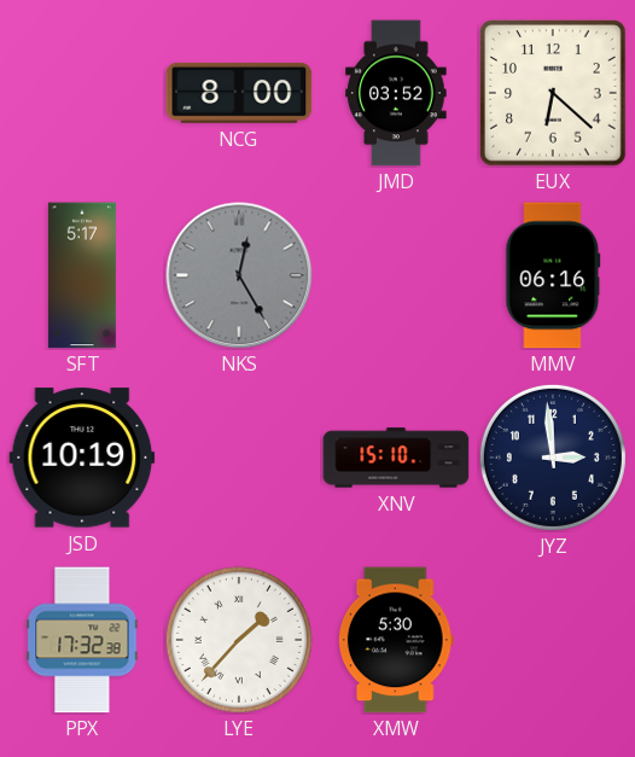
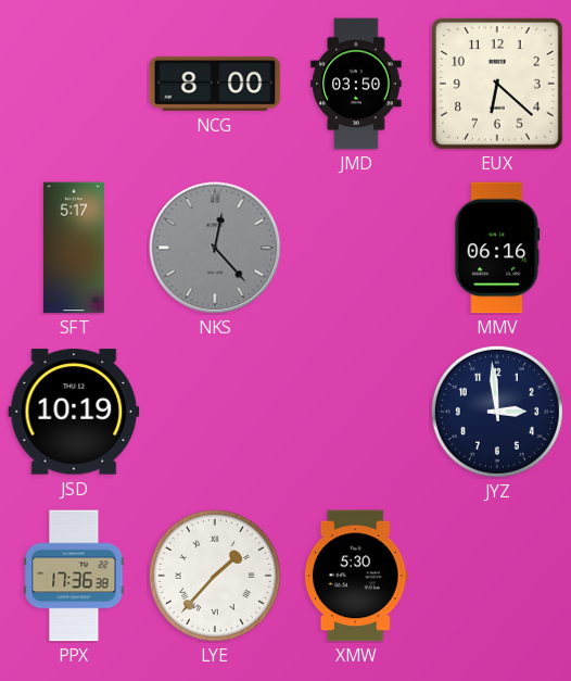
JMD: 03:52 -> 03:50
NKS: 12:25 -> 12:23
XNV: 15:10 -> none
PPX: 17:32 -> 17:36
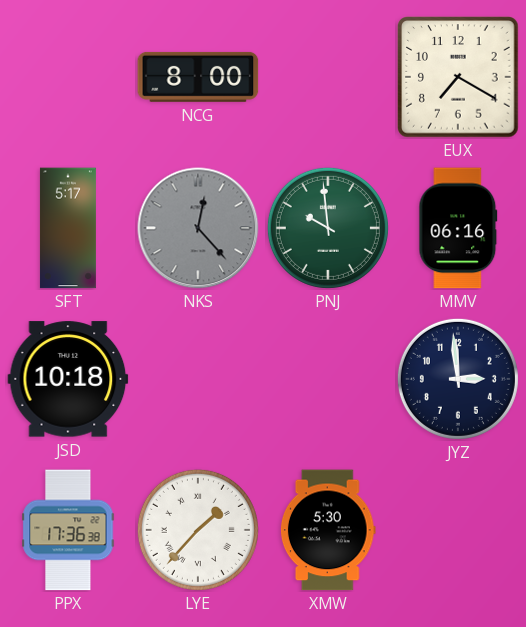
JMD: 03:50 -> none
EUX: 6:22 -> 7:20
PNJ: none -> 9:59
JSD: 10:19 -> 10:18
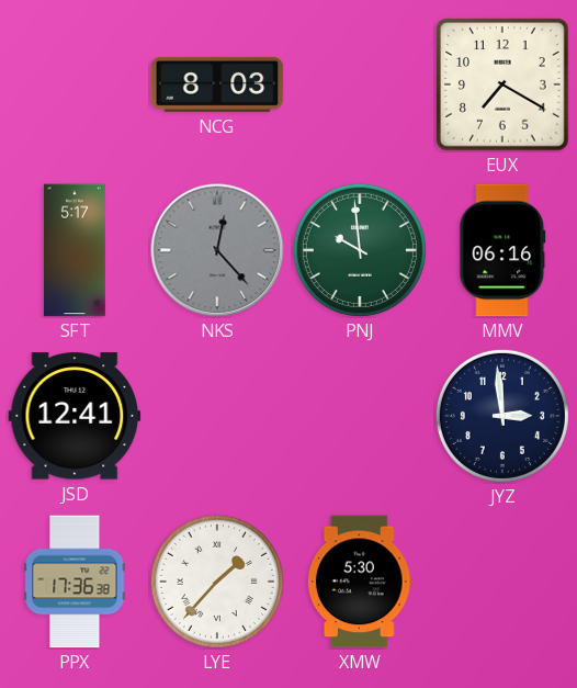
NCG: 8:00 -> 8:03
JSD: 10:18 -> 12:41
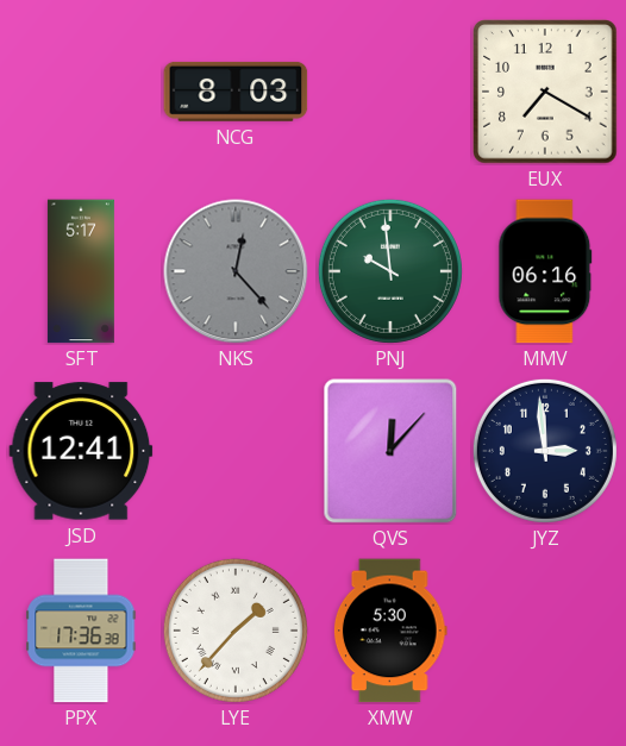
QVS: none -> 12:07
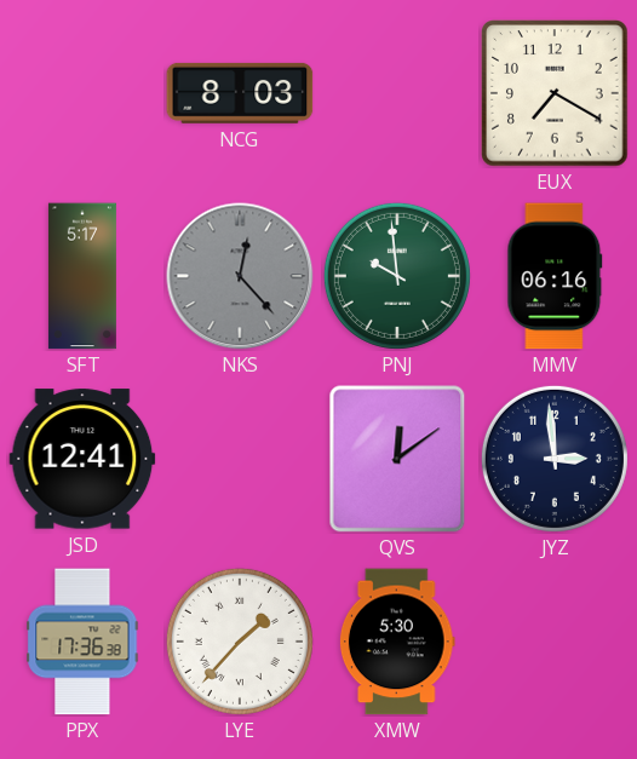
QVS: 12:07 -> 12:09
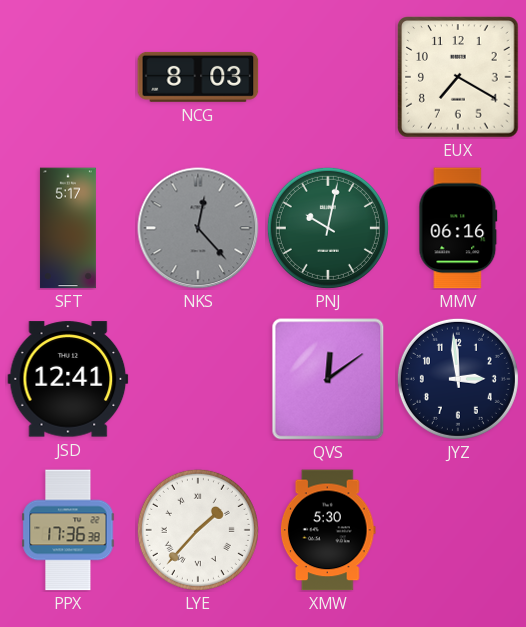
PNJ: 9:59 -> 10:02
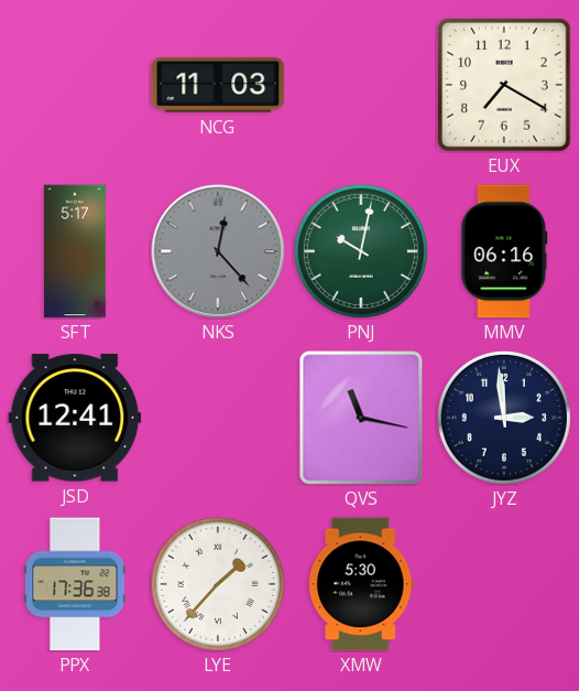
NCG: 8:03 -> 11:03
QVS: 12:09 -> 11:17
